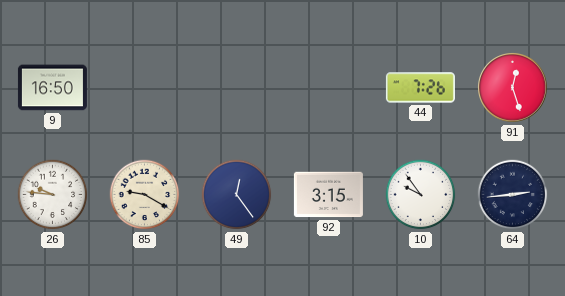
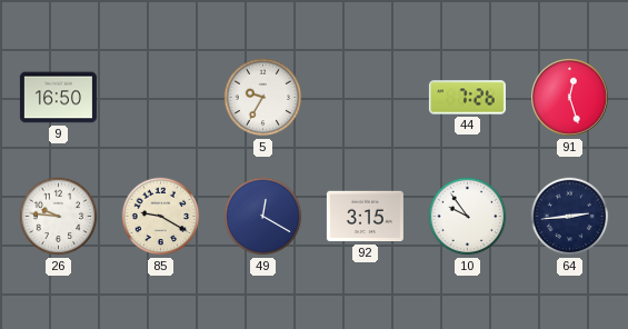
5: none -> 9:35
49: 12:24 -> 12:20
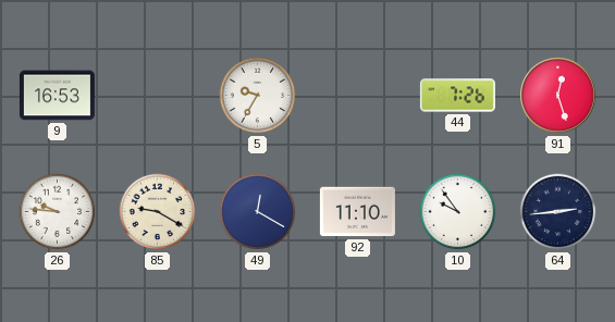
9: 16:50 -> 16:53
92: 3:15 -> 11:10
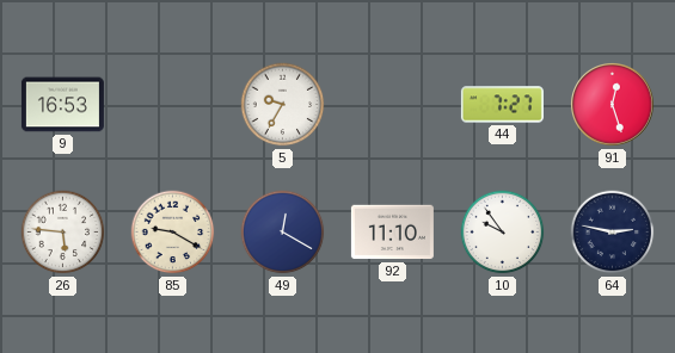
44: 7:26 -> 7:27
26: 9:46 -> 5:46
64: 2:44 -> 2:47
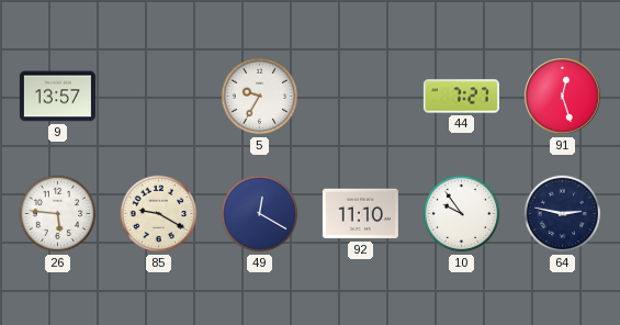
9: 16:53 -> 13:57
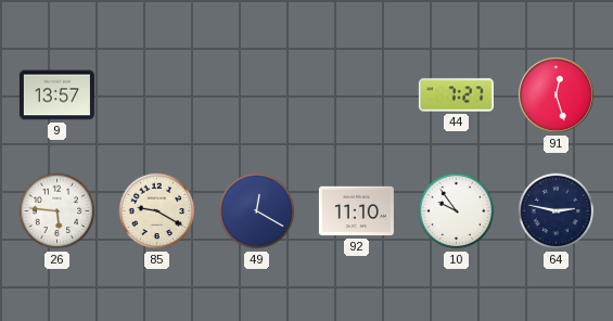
5: 9:35 -> none
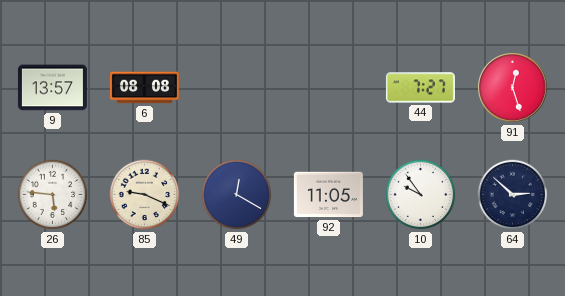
6: none -> 08:08
85: 9:20 -> 9:19
92: 11:10 -> 11:05
64: 2:47 -> 2:52
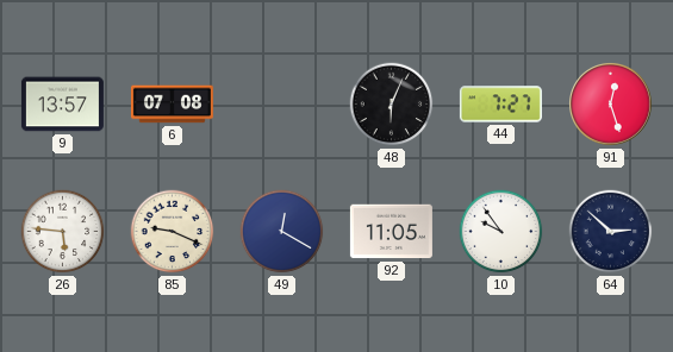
6: 08:08 -> 07:08
48: none -> 6:04
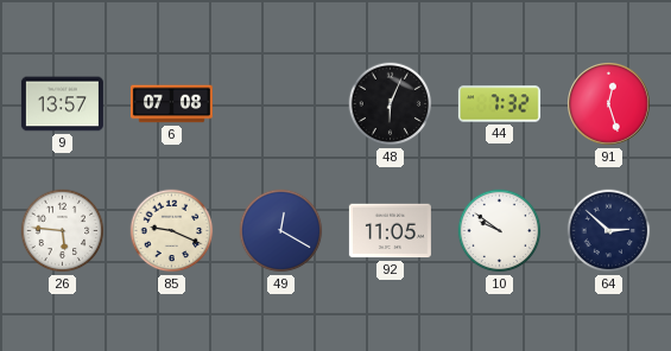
44: 7:27 -> 7:32
10: 9:54 -> 9:51
